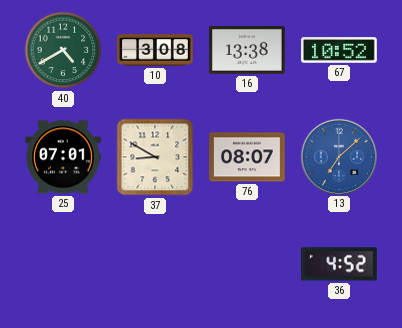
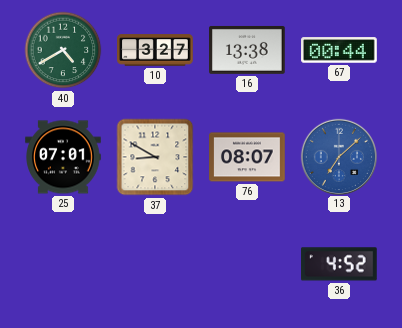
10: 3:08 -> 3:27
67: 10:52 -> 00:44
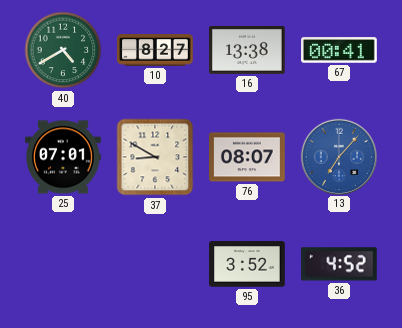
10: 3:27 -> 8:27
67: 00:44 -> 00:41
13: 7:08 -> 7:07
95: none -> 3:52
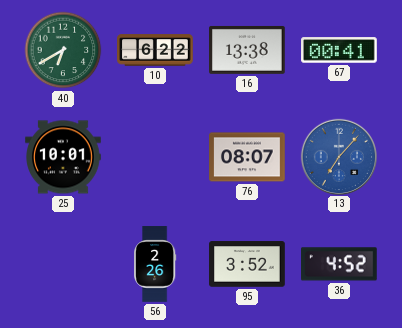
40: 4:40 -> 6:40
10: 8:27 -> 6:22
25: 07:01 -> 10:01
37: 8:50 -> none
56: none -> 2:26
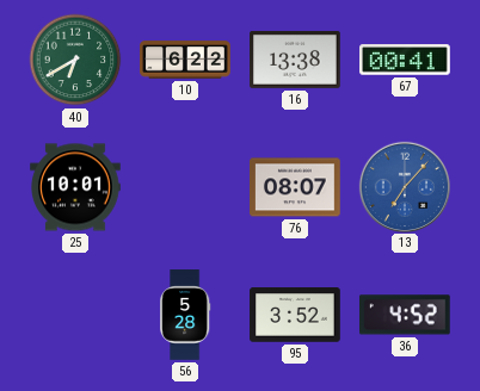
56: 2:26 -> 5:28
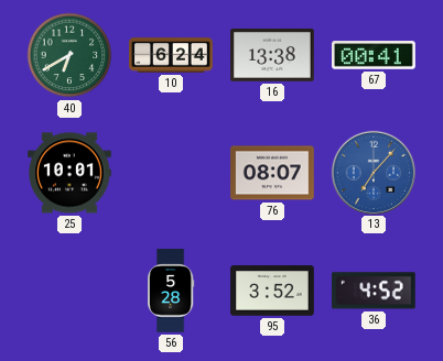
10: 6:22 -> 6:24
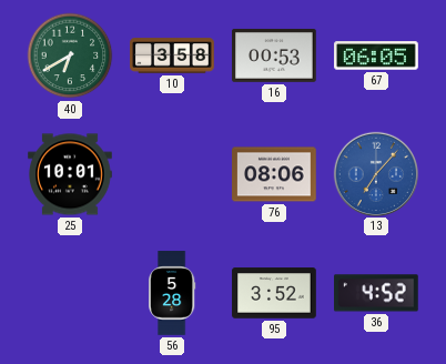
10: 6:24 -> 3:58
16: 13:38 -> 00:53
67: 00:41 -> 06:05
76: 08:07 -> 08:06
